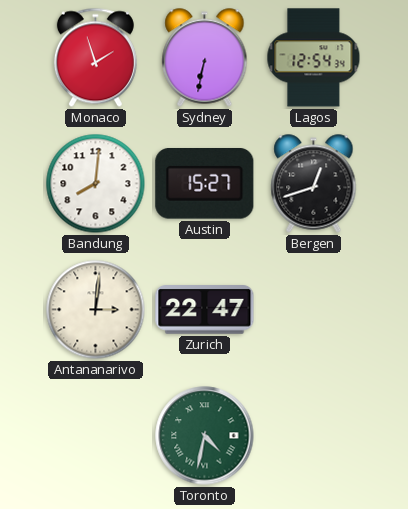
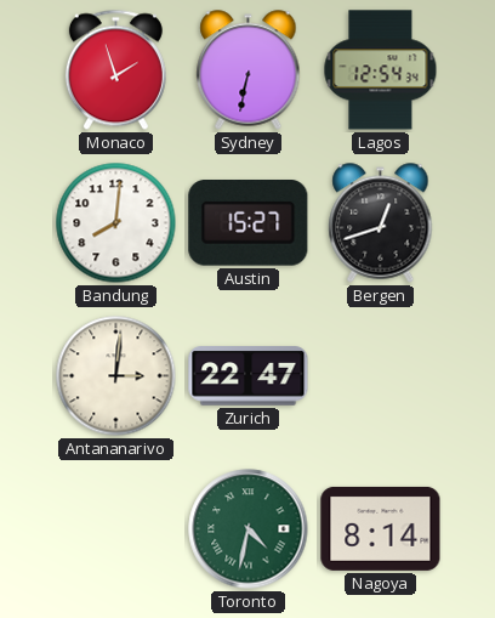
Nagoya: none -> 8:14
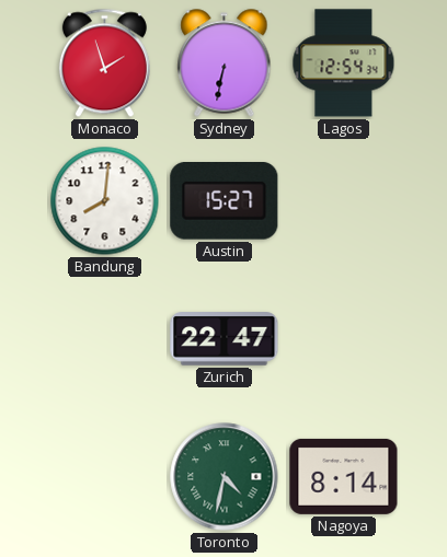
Bergen: 12:42 -> none
Antananarivo: 3:01 -> none
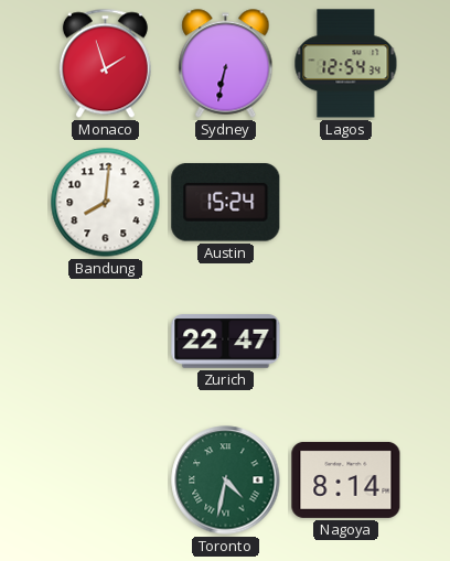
Austin: 15:27 -> 15:24
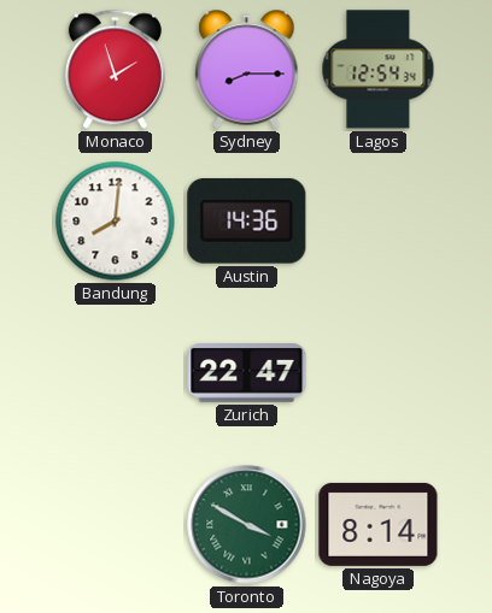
Sydney: 6:32 -> 8:15
Austin: 15:24 -> 14:36
Toronto: 4:32 -> 3:50
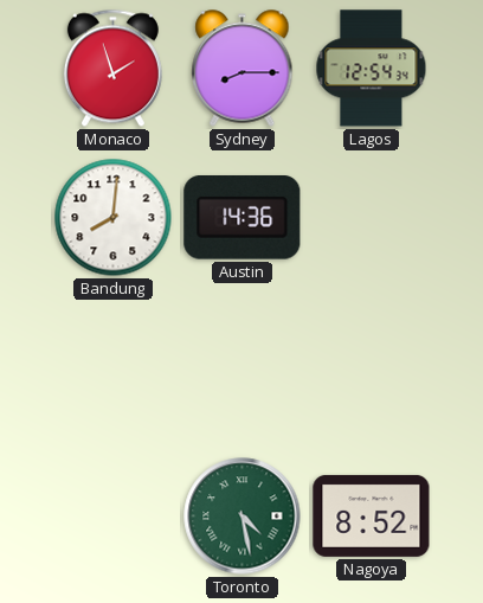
Zurich: 22:47 -> none
Toronto: 3:50 -> 4:28
Nagoya: 8:14 -> 8:52
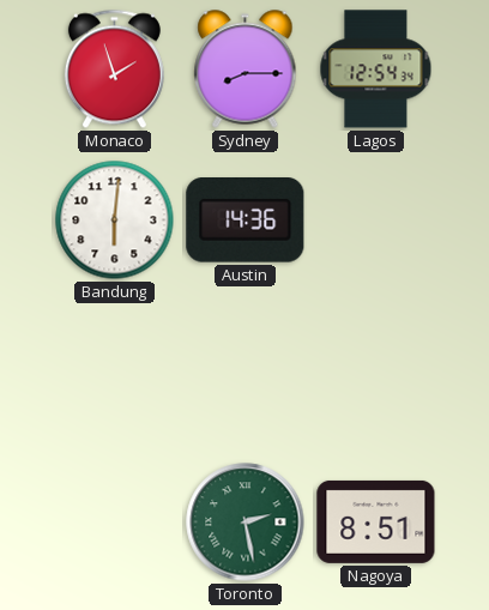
Bandung: 8:01 -> 6:01
Toronto: 4:28 -> 2:28
Nagoya: 8:52 -> 8:51
